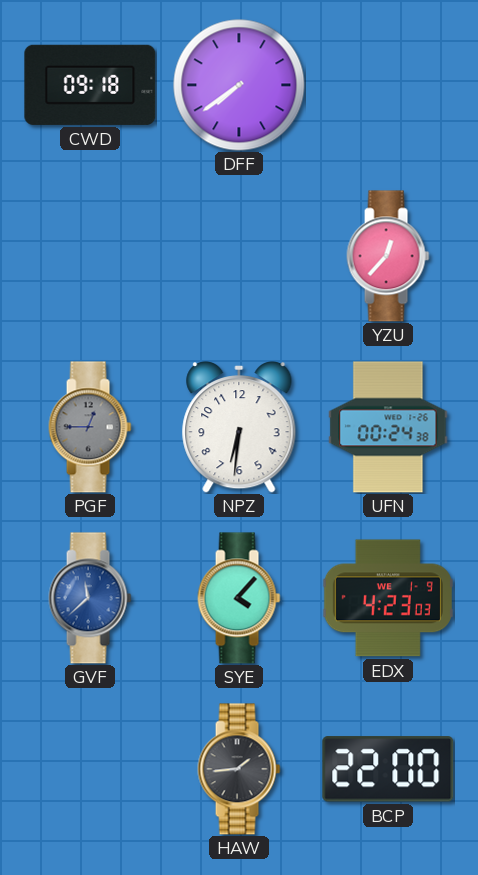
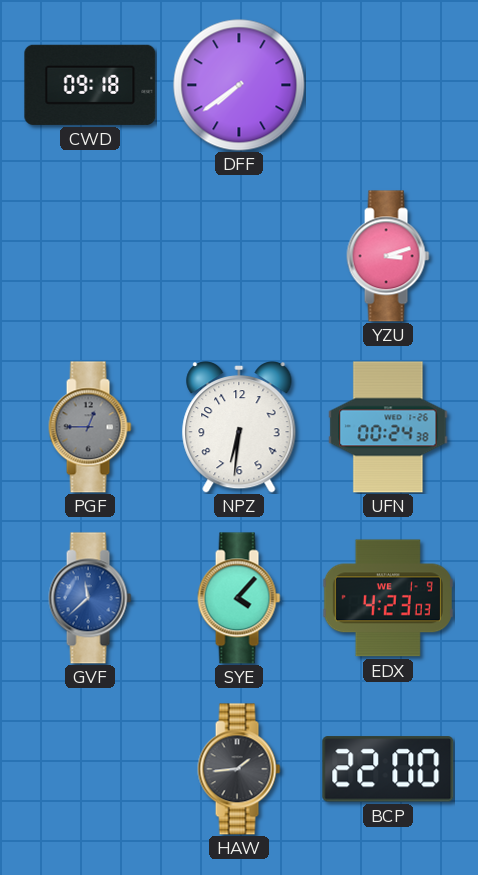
YZU: 12:37 -> 3:12
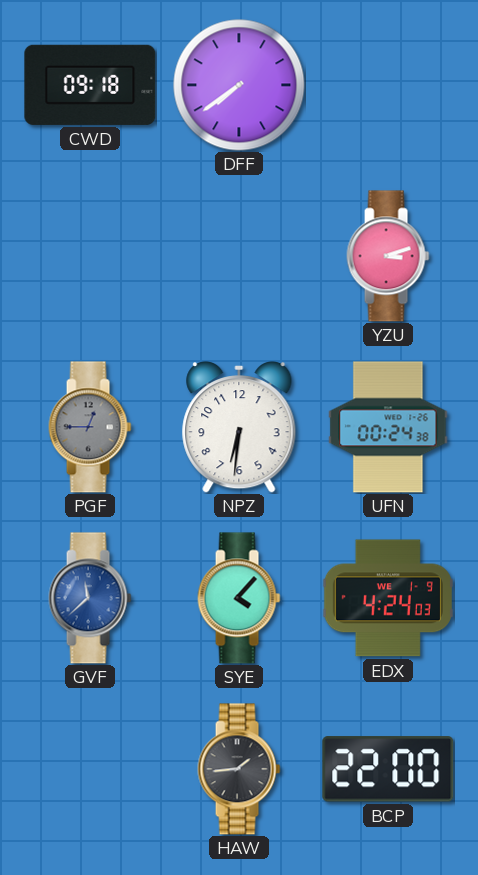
EDX: 4:23 -> 4:24
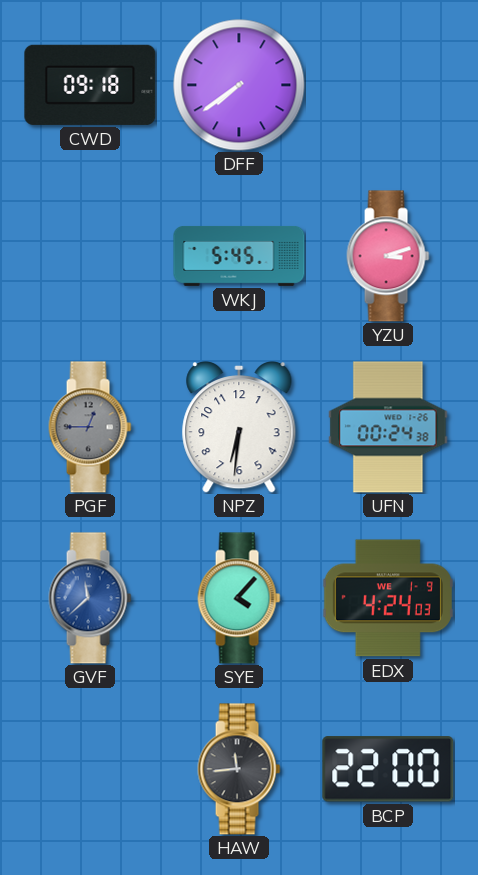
WKJ: none -> 5:45
HAW: 1:44 -> 11:44
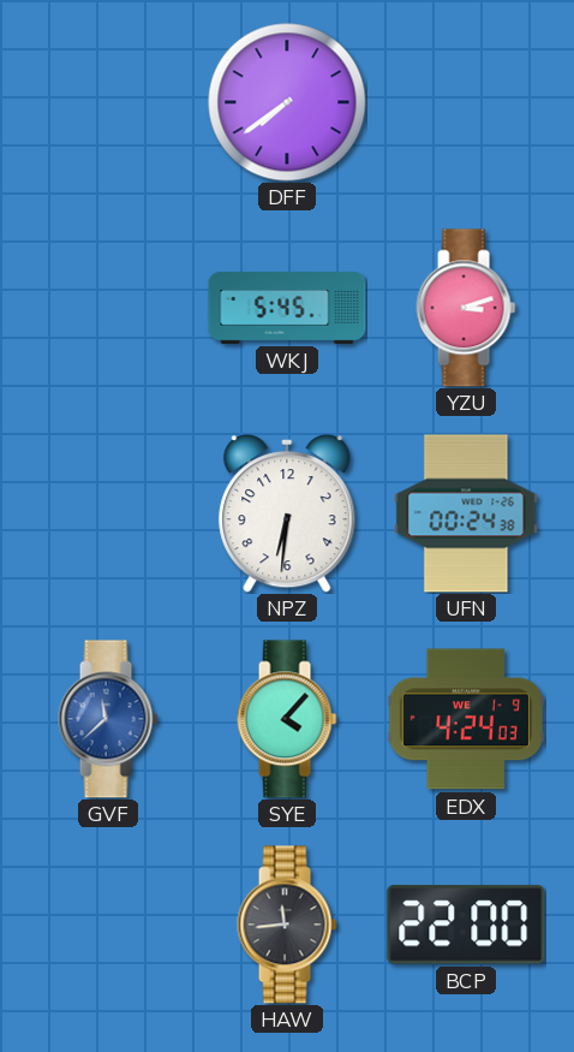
CWD: 09:18 -> none
PGF: 12:45 -> none
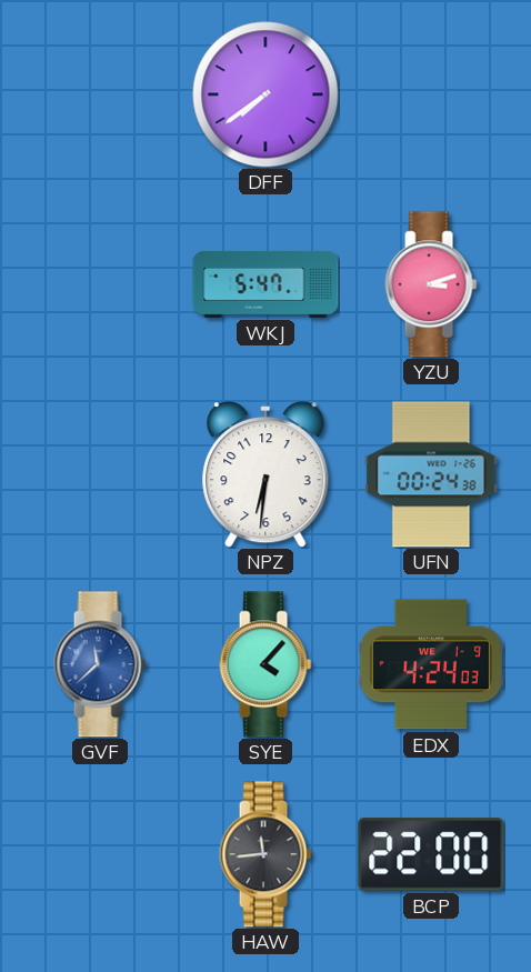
WKJ: 5:45 -> 5:47
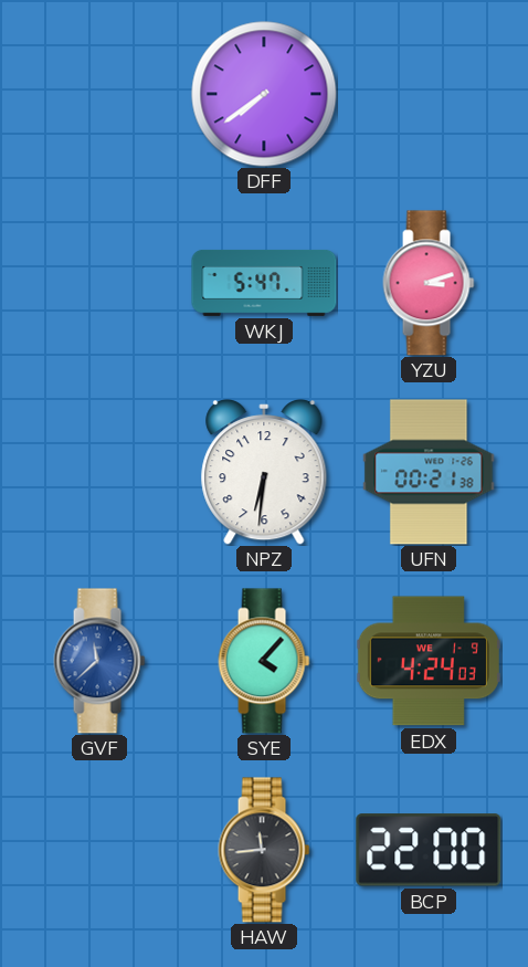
UFN: 00:24 -> 00:21
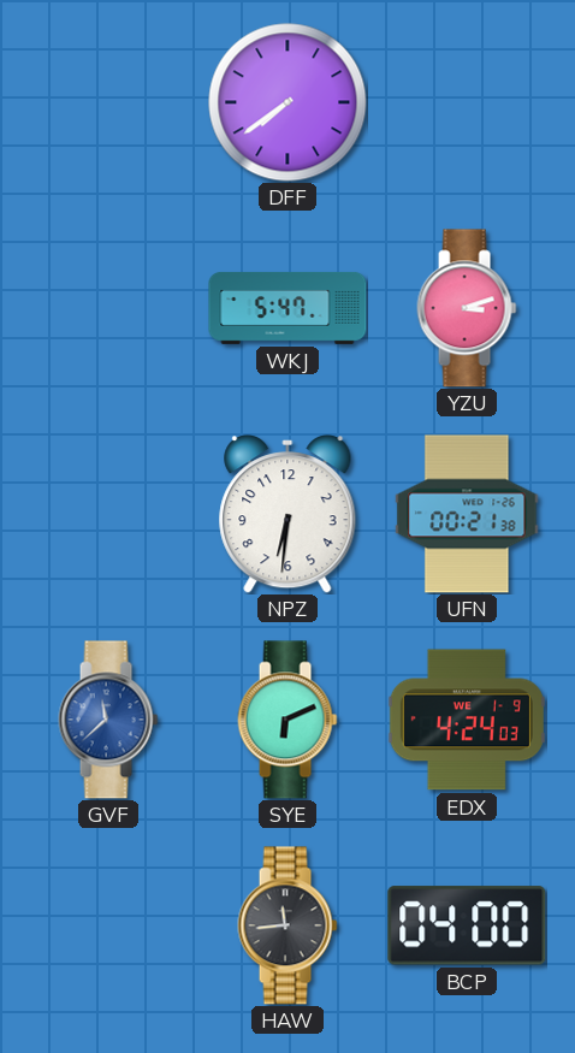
SYE: 4:07 -> 6:11
BCP: 22:00 -> 04:00
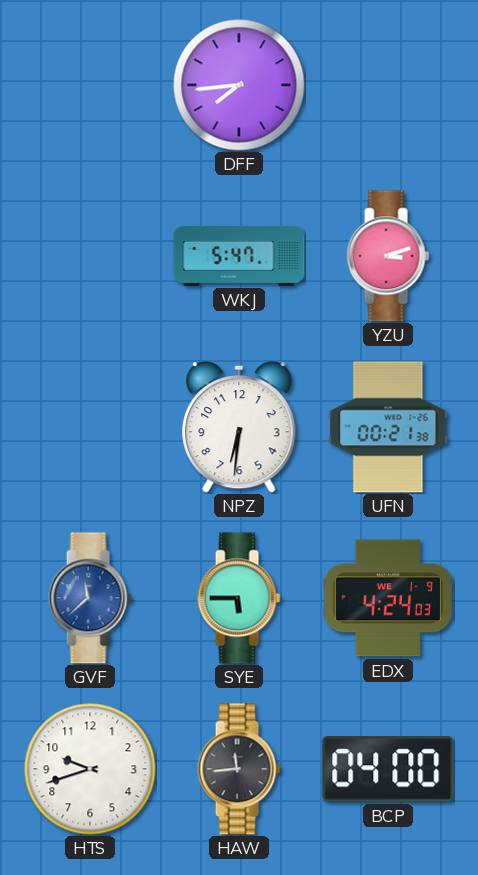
DFF: 7:39 -> 7:44
SYE: 6:11 -> 5:45
HTS: none -> 9:42
